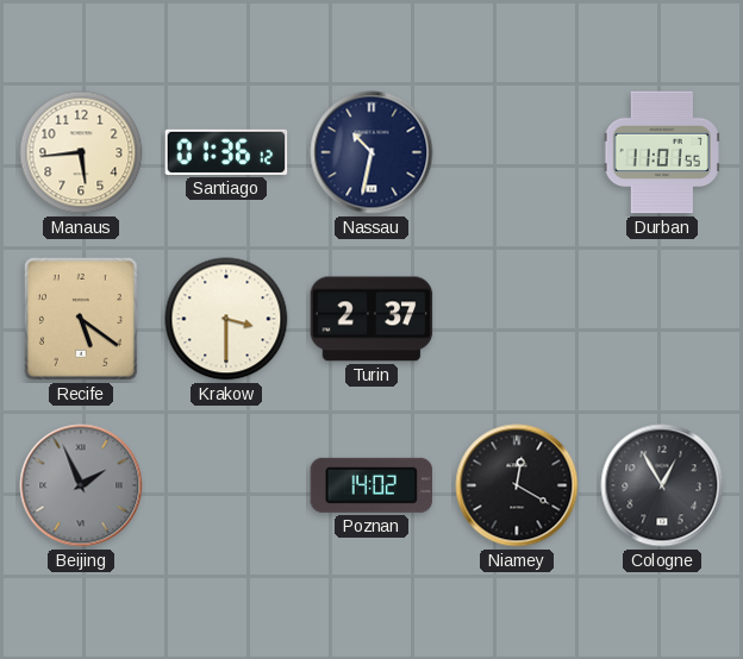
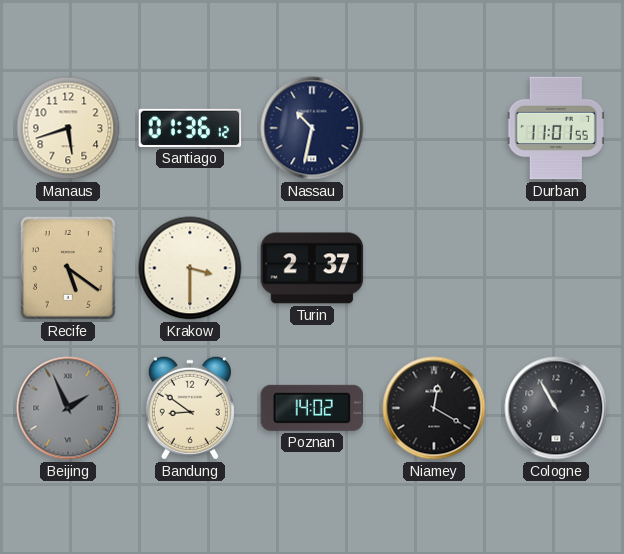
Manaus: 5:44 -> 5:42
Bandung: none -> 8:51
Cologne: 12:55 -> 10:55
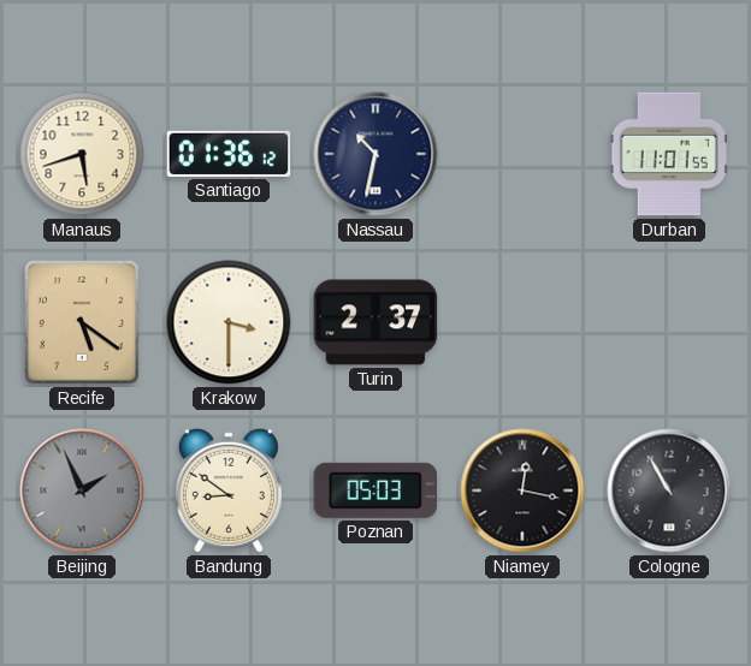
Poznan: 14:02 -> 05:03
Niamey: 12:20 -> 12:17
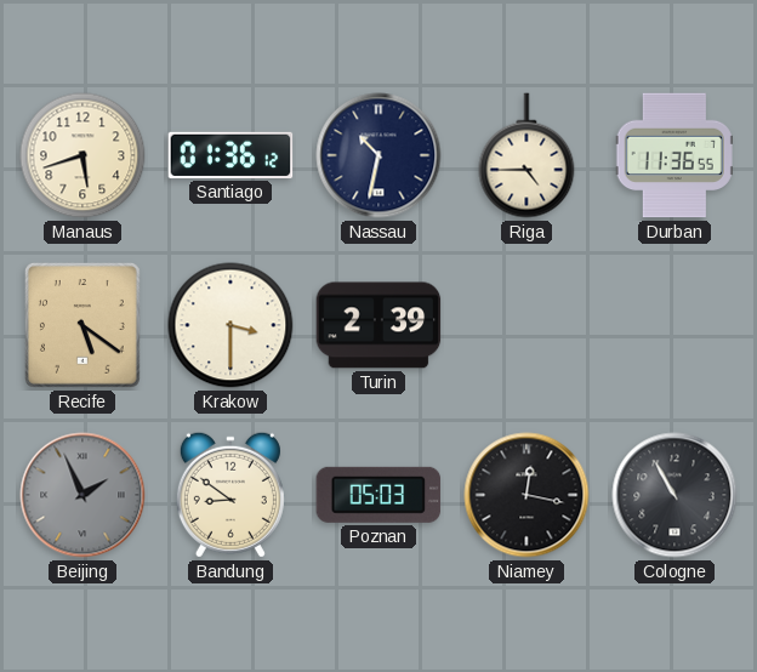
Riga: none -> 4:45
Durban: 11:01 -> 11:36
Turin: 2:37 -> 2:39
